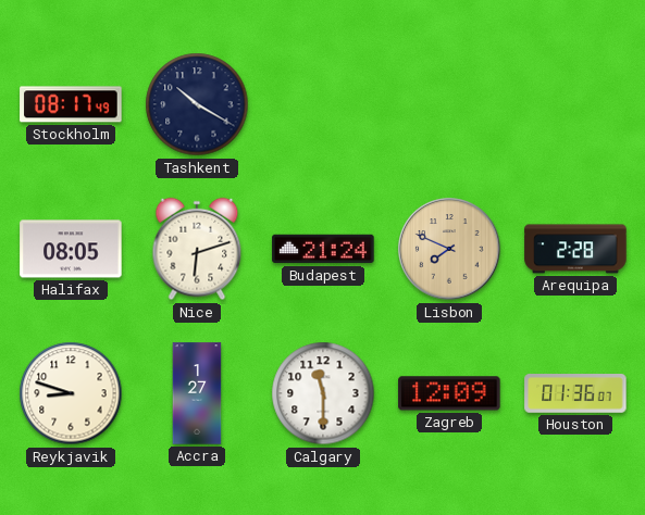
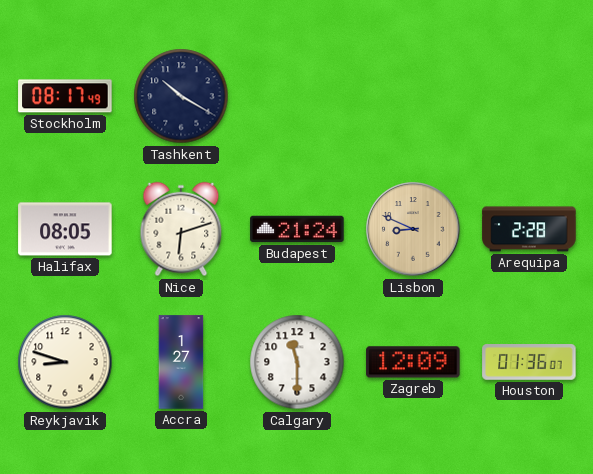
Lisbon: 7:49 -> 8:49
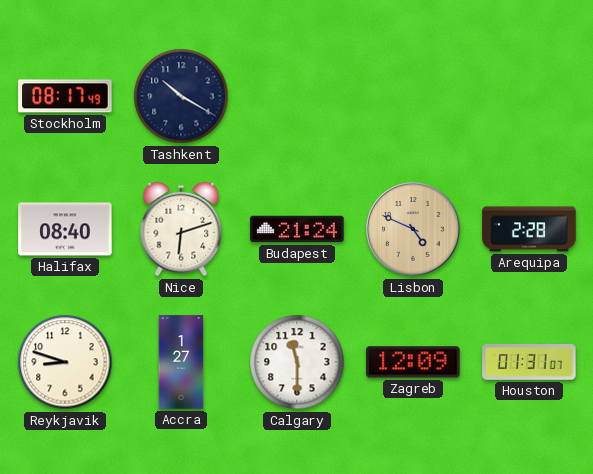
Halifax: 08:05 -> 08:40
Lisbon: 8:49 -> 4:49
Houston: 01:36 -> 01:31
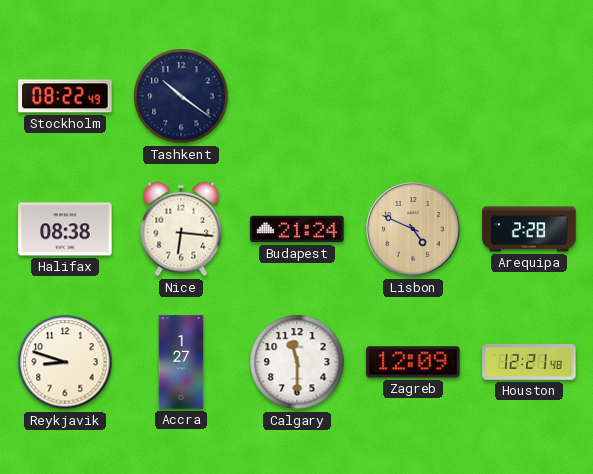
Stockholm: 08:17 -> 08:22
Tashkent: 10:20 -> 10:21
Halifax: 08:40 -> 08:38
Nice: 6:12 -> 6:16
Houston: 01:31 -> 12:21
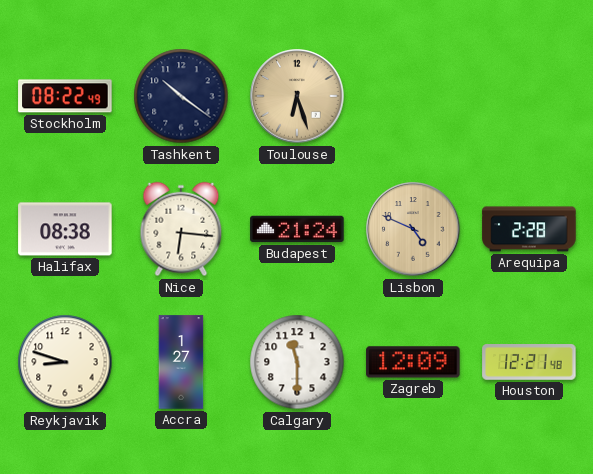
Toulouse: none -> 6:27
